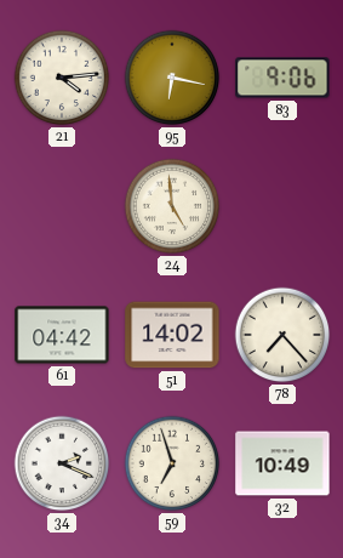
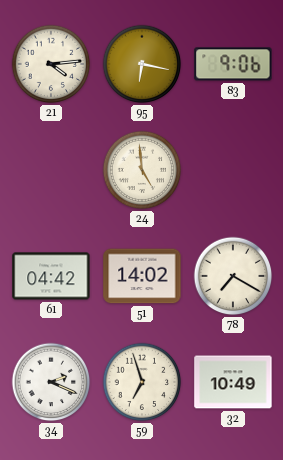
78: 7:23 -> 7:20
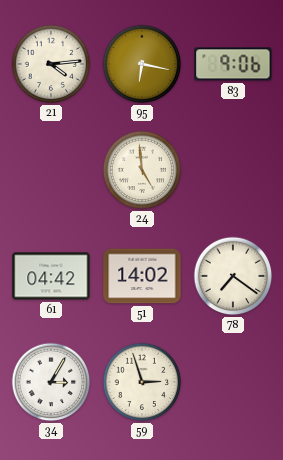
78: 7:20 -> 7:21
34: 2:19 -> 3:05
59: 6:57 -> 2:57
32: 10:49 -> none
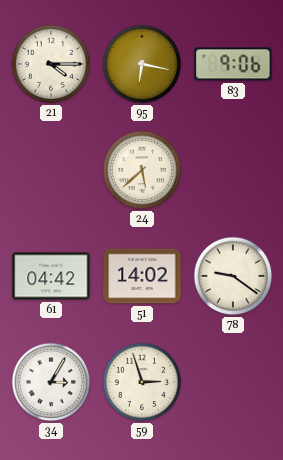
21: 4:14 -> 4:15
24: 4:59 -> 5:38
78: 7:21 -> 9:21
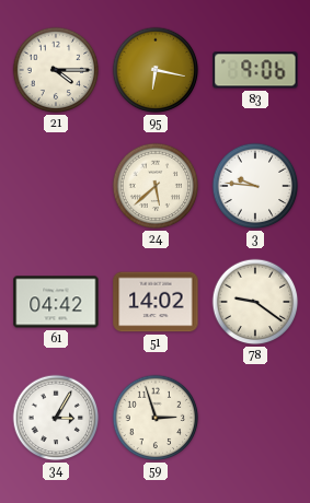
3: none -> 9:46
